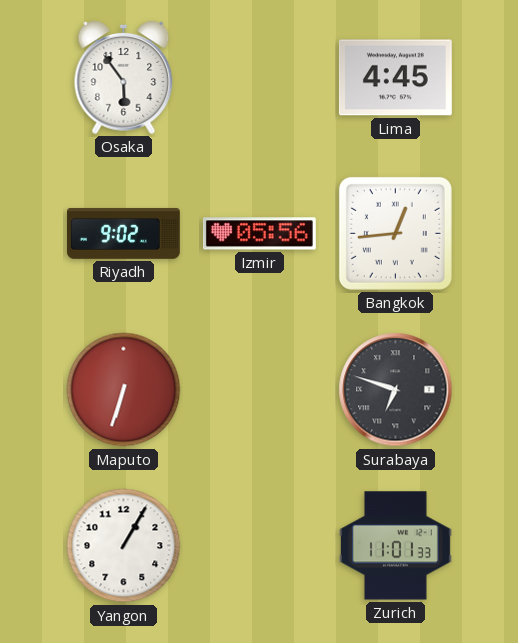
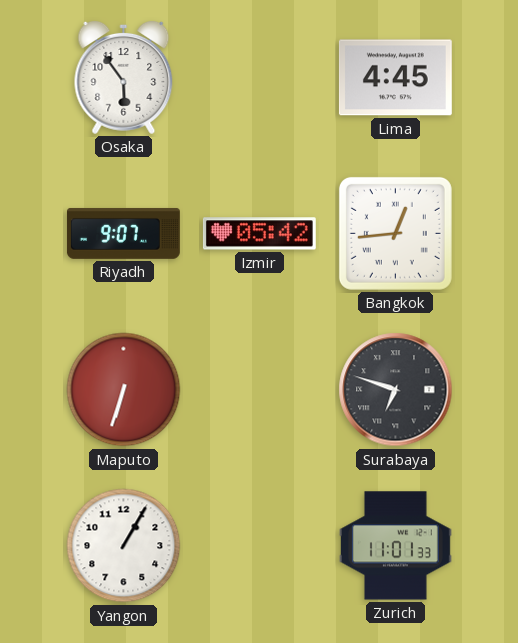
Riyadh: 9:02 -> 9:07
Izmir: 05:56 -> 05:42
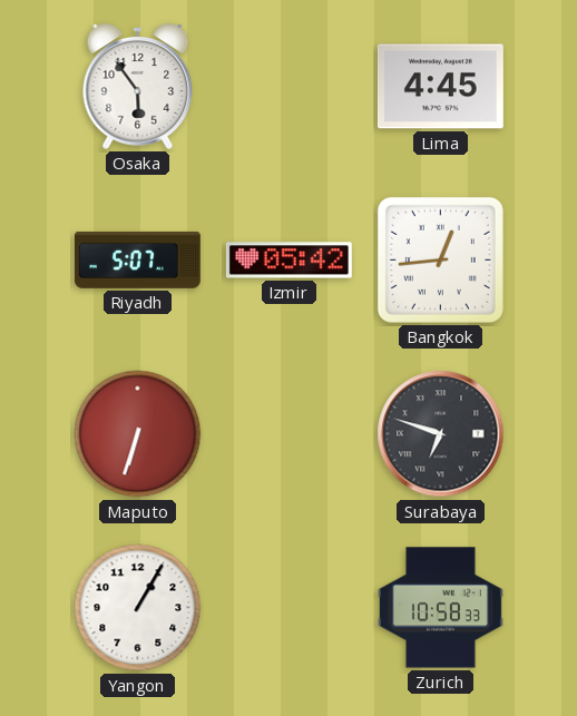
Riyadh: 9:07 -> 5:07
Zurich: 11:01 -> 10:58
